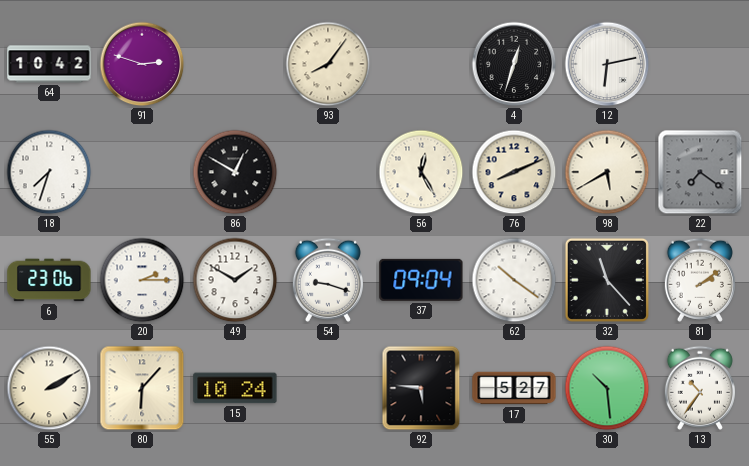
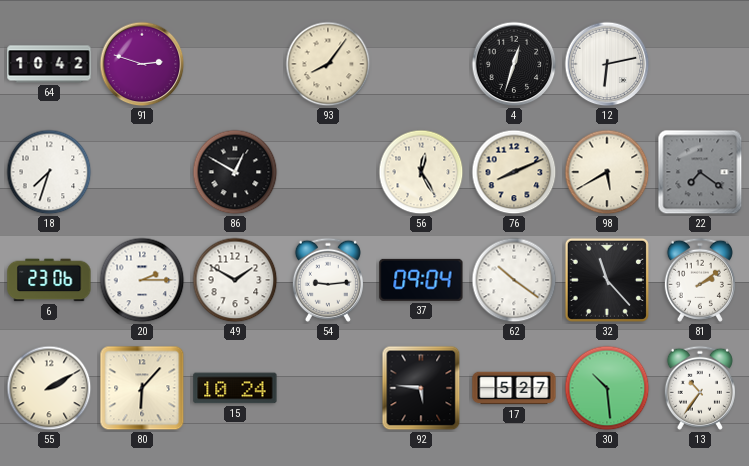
54: 9:18 -> 9:14
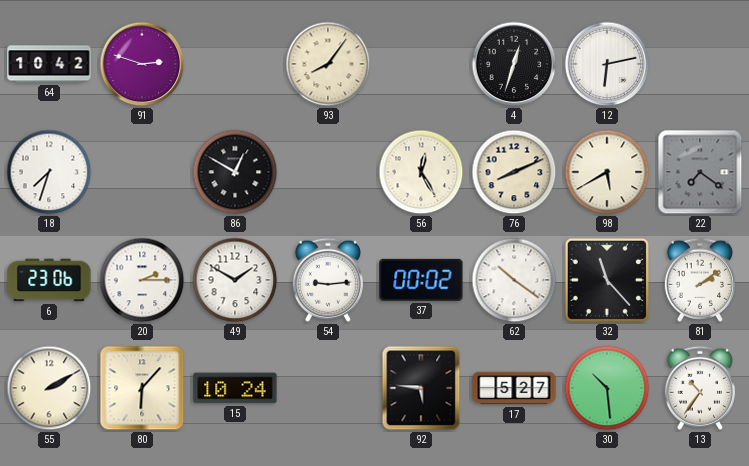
37: 09:04 -> 00:02
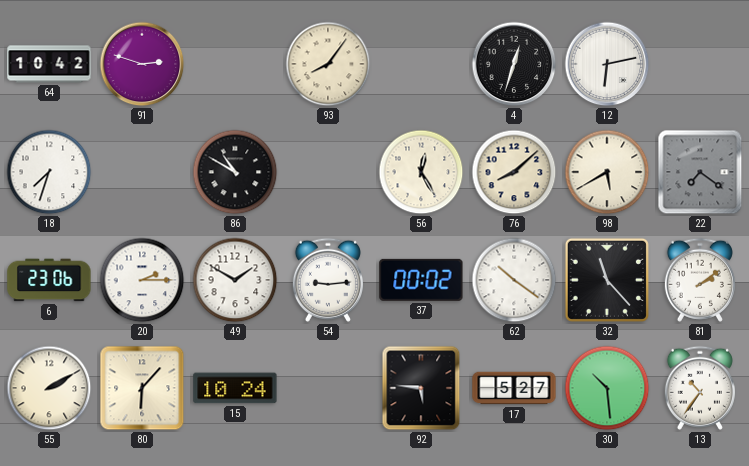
86: 12:50 -> 10:50
76: 8:11 -> 8:08
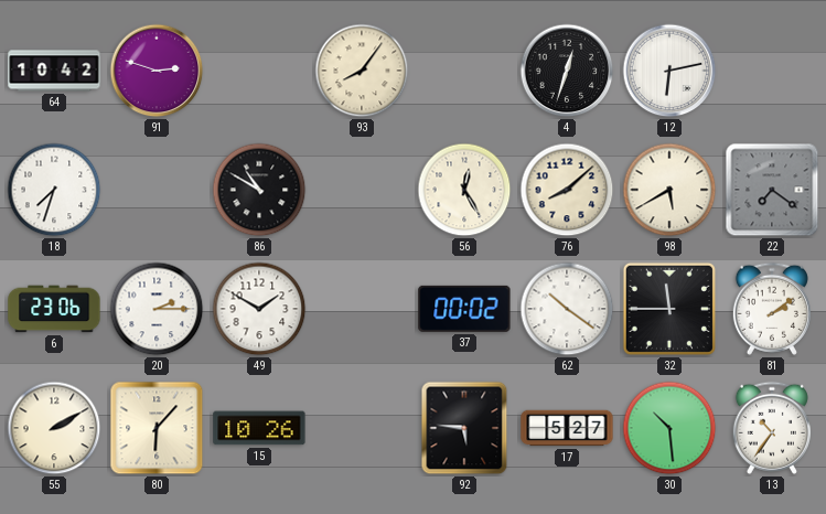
54: 9:14 -> none
32: 11:23 -> 11:45
15: 10:24 -> 10:26
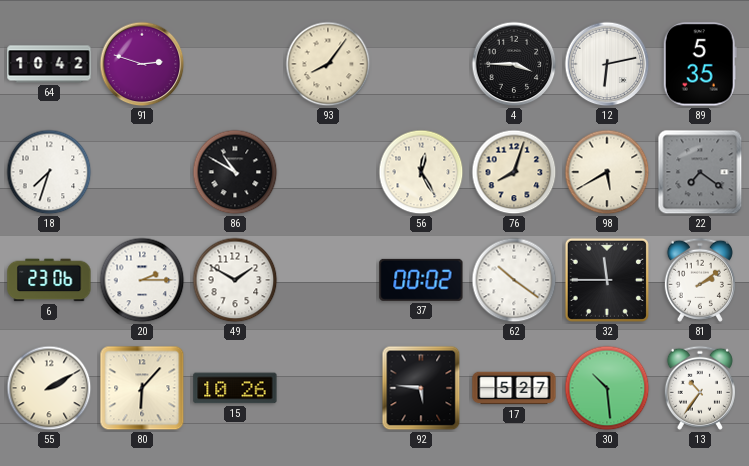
4: 12:33 -> 3:45
89: none -> 5:35
76: 8:08 -> 8:03
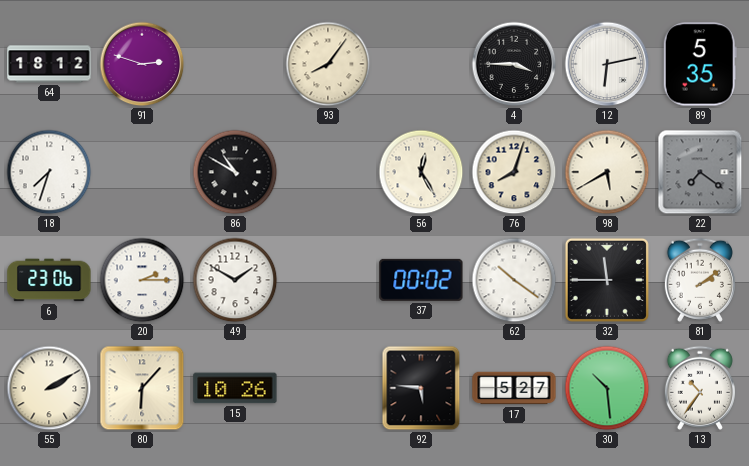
64: 10:42 -> 18:12
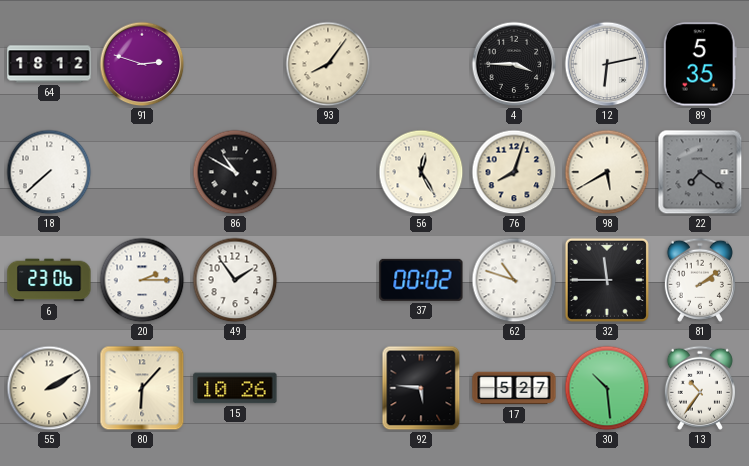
18: 7:33 -> 7:38
49: 1:50 -> 1:54
62: 10:21 -> 10:48
